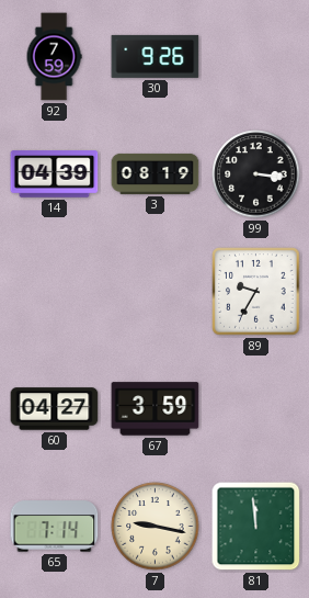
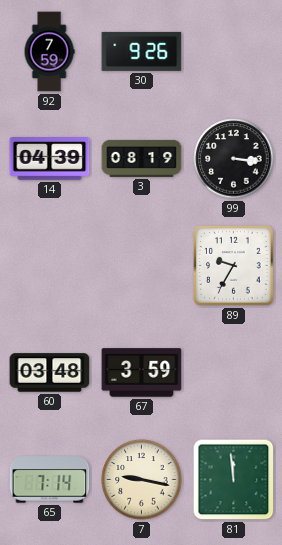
60: 04:27 -> 03:48
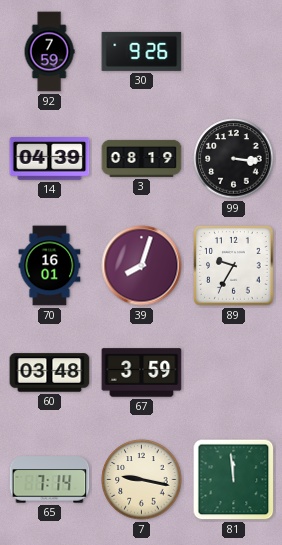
70: none -> 16:01
39: none -> 8:03
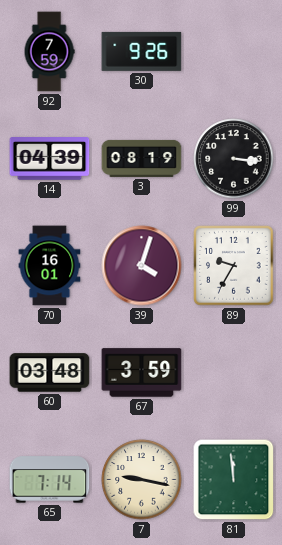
39: 8:03 -> 4:03
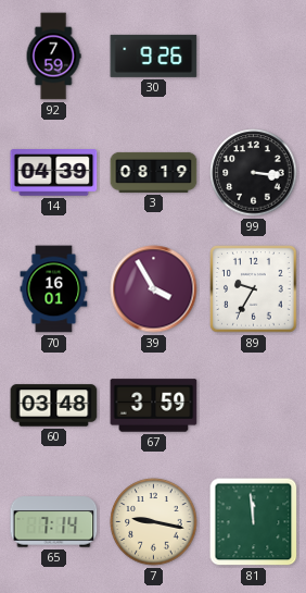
39: 4:03 -> 3:55
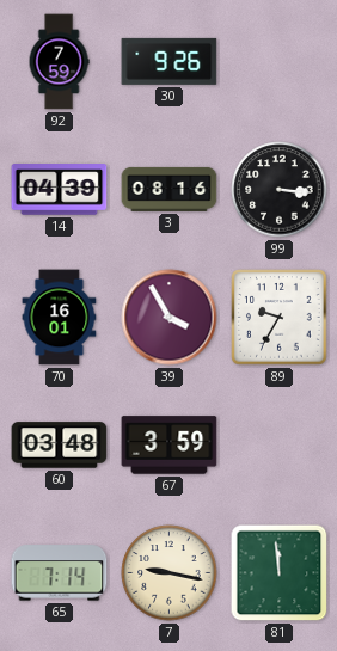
3: 08:19 -> 08:16
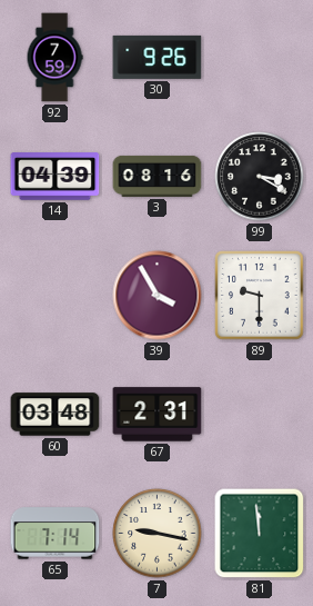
99: 3:16 -> 3:20
70: 16:01 -> none
89: 9:35 -> 9:30
67: 3:59 -> 2:31
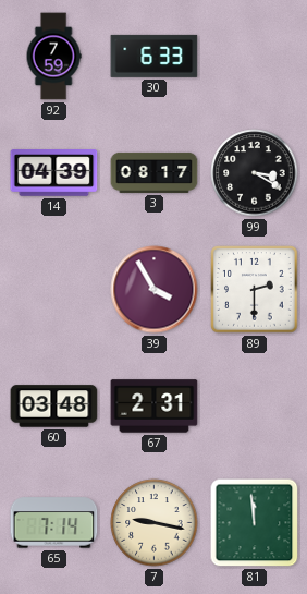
30: 9:26 -> 6:33
3: 08:16 -> 08:17
89: 9:30 -> 2:30
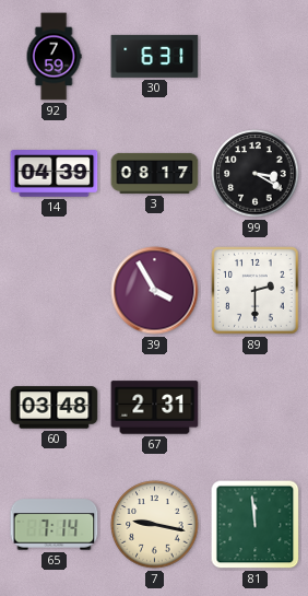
30: 6:33 -> 6:31
